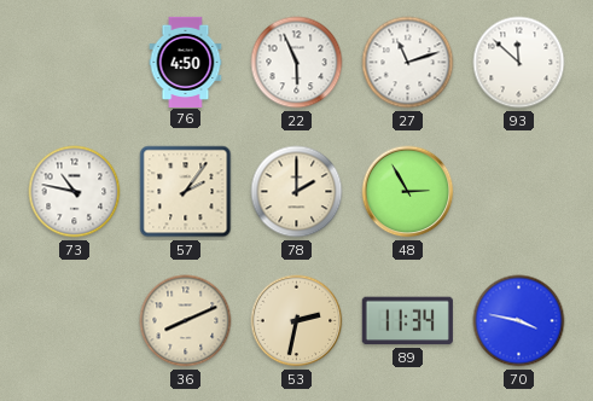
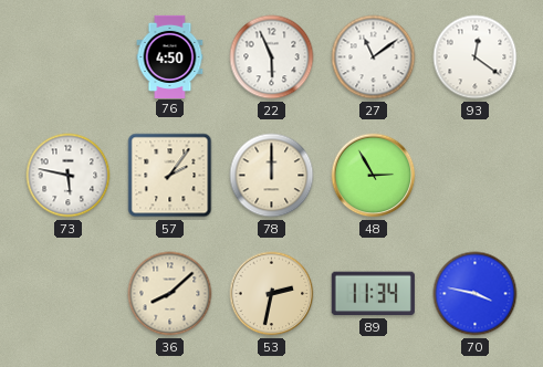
27: 11:12 -> 11:09
93: 11:52 -> 12:21
73: 10:47 -> 5:47
78: 2:00 -> 12:00
36: 8:11 -> 8:08
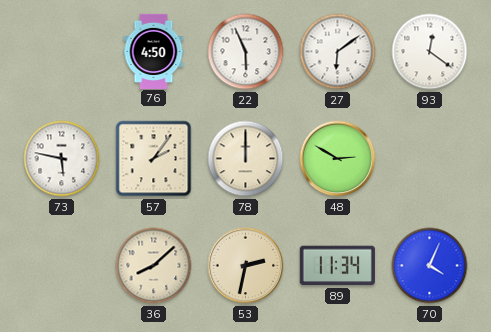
27: 11:09 -> 6:09
48: 2:55 -> 2:50
70: 3:47 -> 4:04
